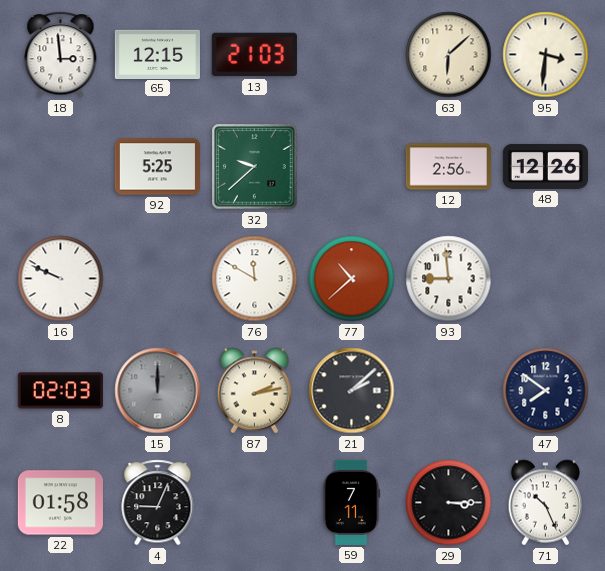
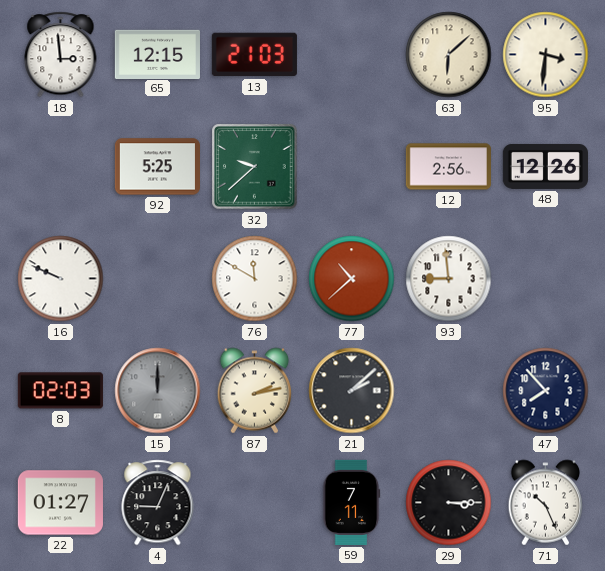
47: 7:51 -> 7:53
22: 01:58 -> 01:27
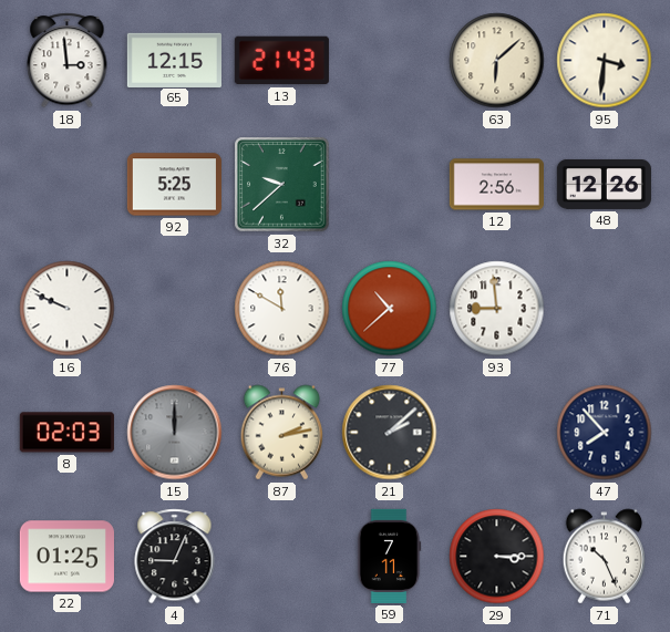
13: 21:03 -> 21:43
22: 01:27 -> 01:25
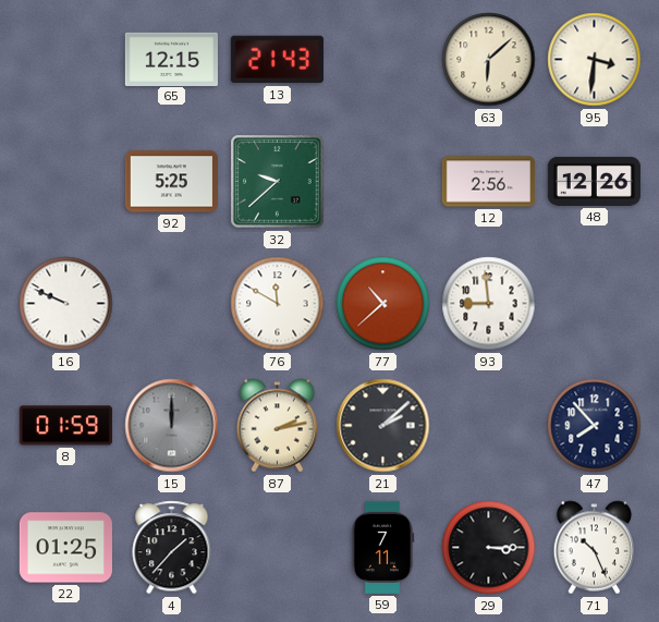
18: 2:59 -> none
8: 02:03 -> 01:59
4: 9:04 -> 1:37
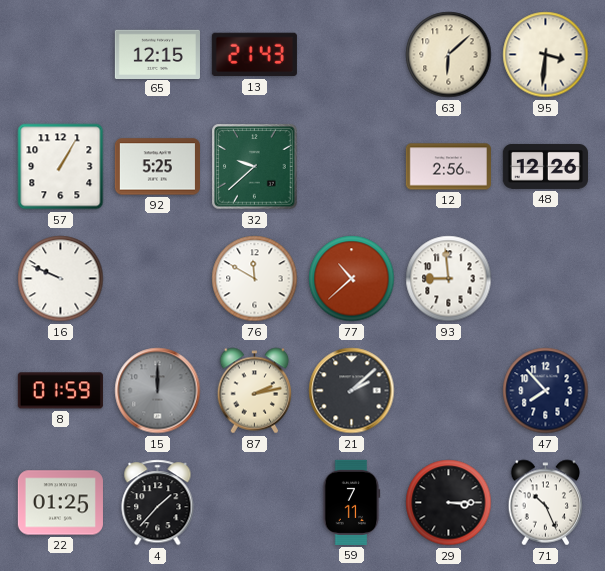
57: none -> 1:05
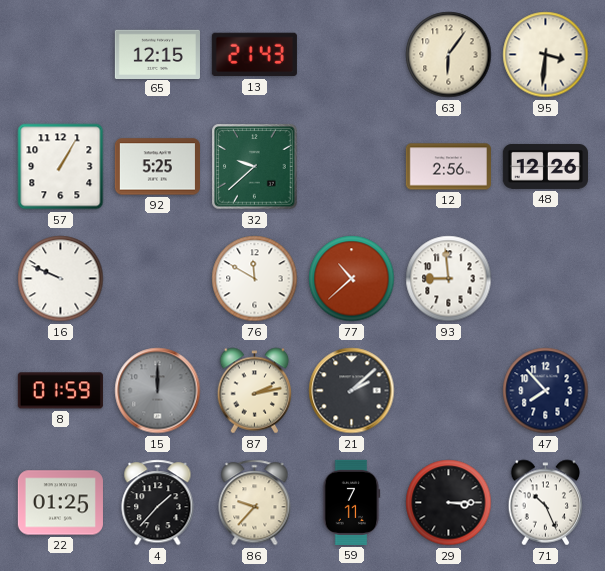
63: 6:08 -> 6:06
86: none -> 9:37
